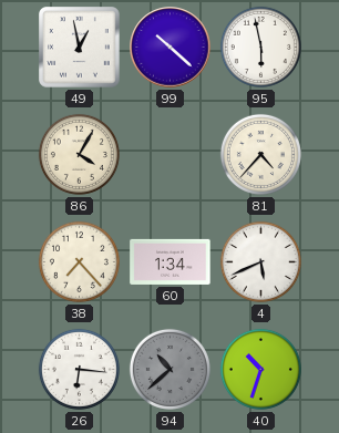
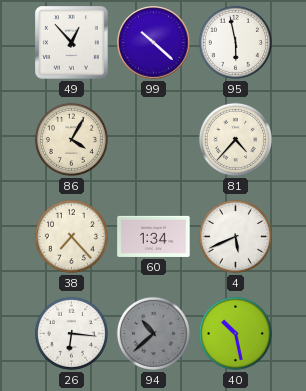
49: 12:58 -> 12:53
40: 10:33 -> 10:28
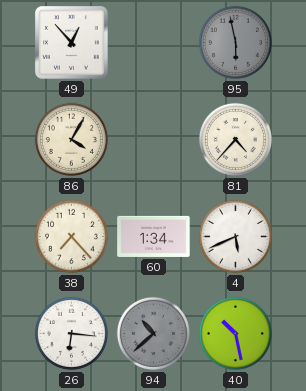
99: 10:22 -> none
95 dial: white -> grey
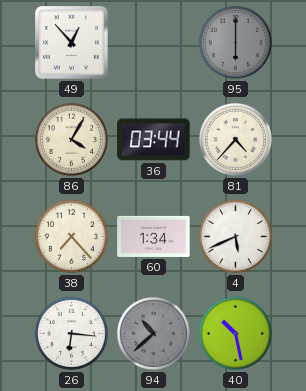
95: 5:58 -> 6:00
36: none -> 03:44
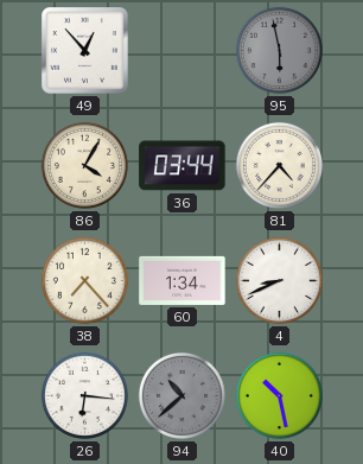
95: 6:00 -> 5:58
4: 5:41 -> 8:41
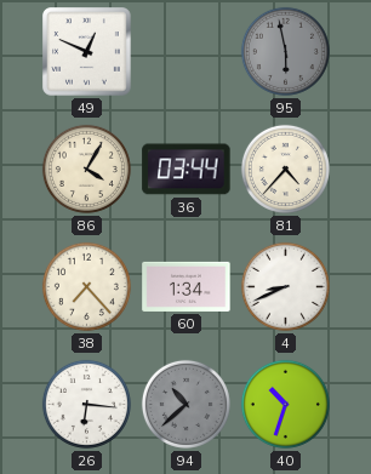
49: 12:53 -> 12:49
40: 10:28 -> 10:33
